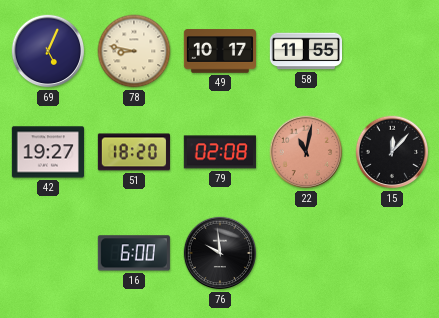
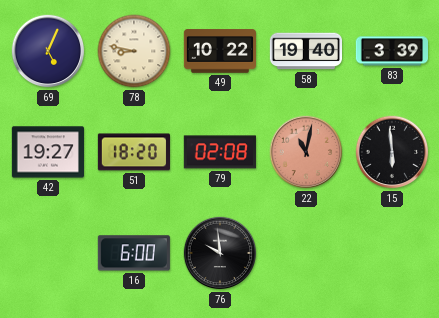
49: 10:17 -> 10:22
58: 11:55 -> 19:40
83: none -> 3:39
15: 12:07 -> 5:59
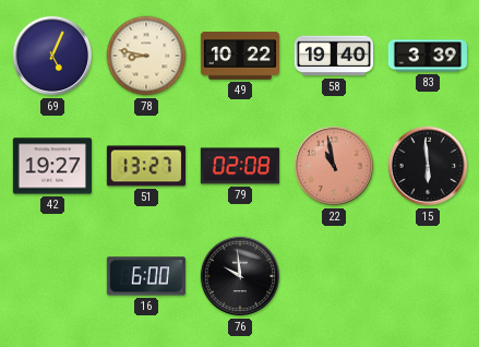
51: 18:20 -> 13:27
22: 11:02 -> 10:58
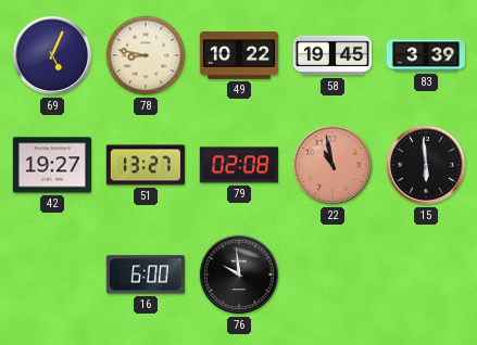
58: 19:40 -> 19:45
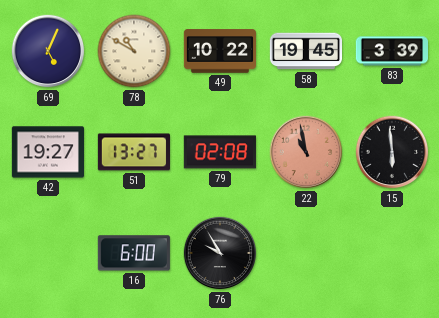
78: 8:47 -> 10:50
76: 9:59 -> 9:55
